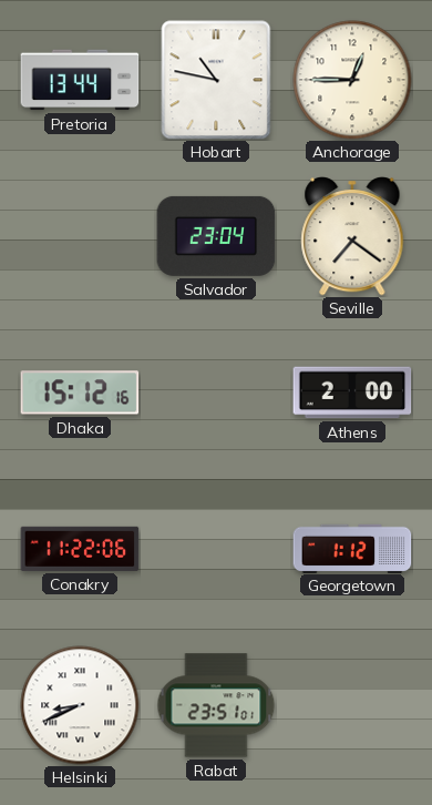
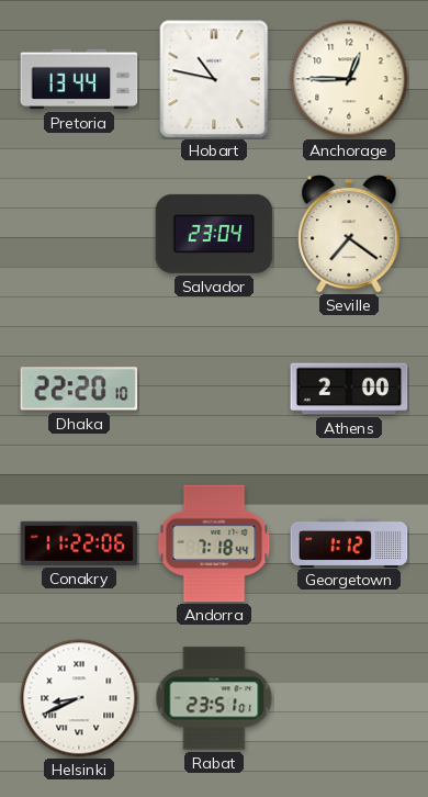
Dhaka: 15:12 -> 22:20
Andorra: none -> 7:18
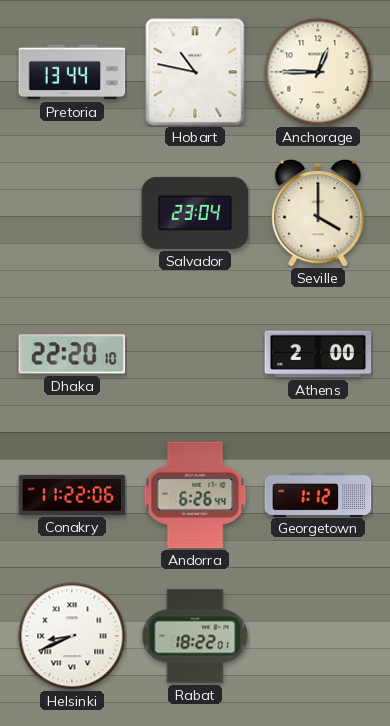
Seville: 7:21 -> 4:00
Andorra: 7:18 -> 6:26
Rabat: 23:51 -> 18:22
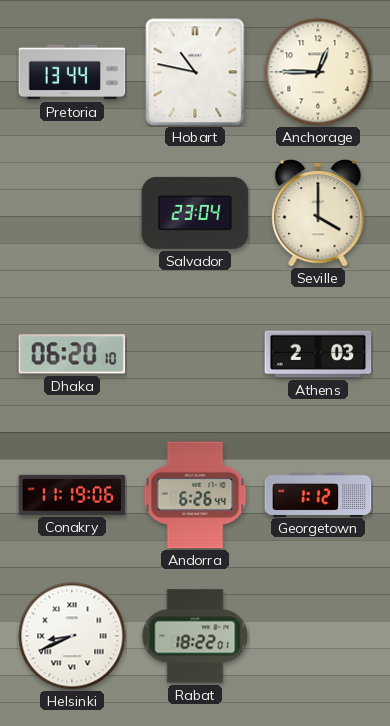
Dhaka: 22:20 -> 06:20
Athens: 2:00 -> 2:03
Conakry: 11:22 -> 11:19
